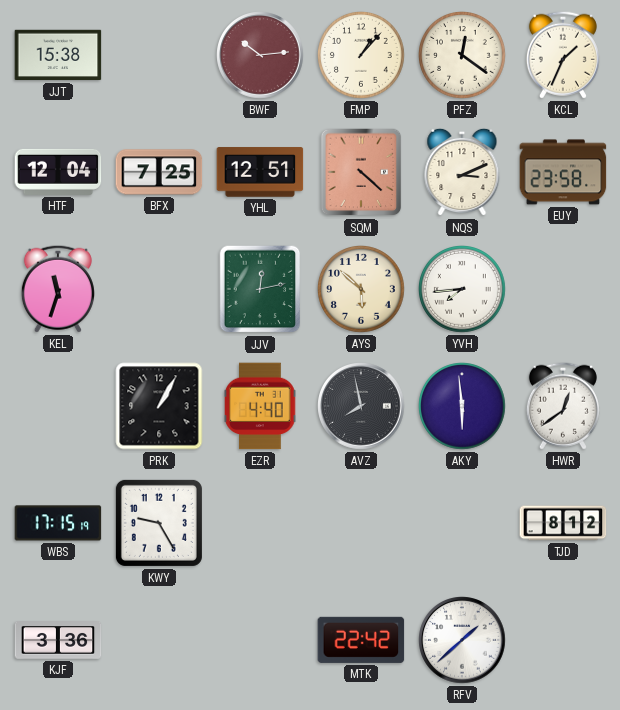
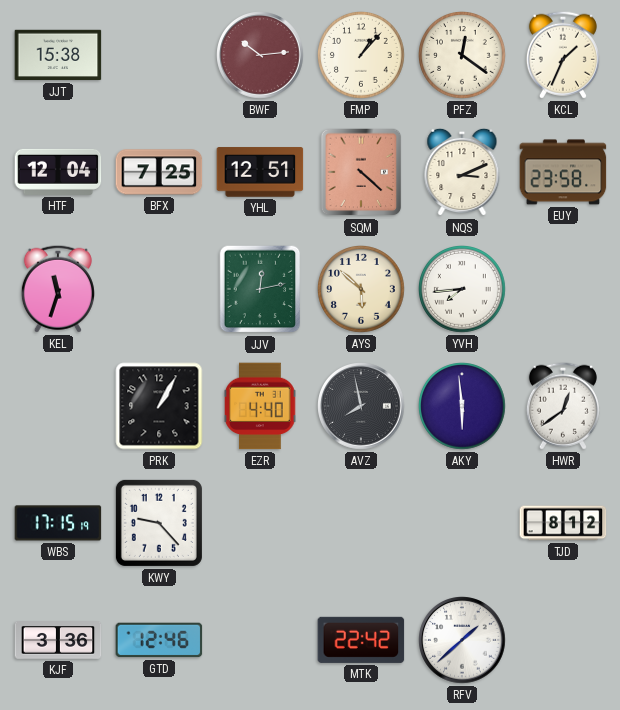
KWY: 9:25 -> 9:23
GTD: none -> 12:46
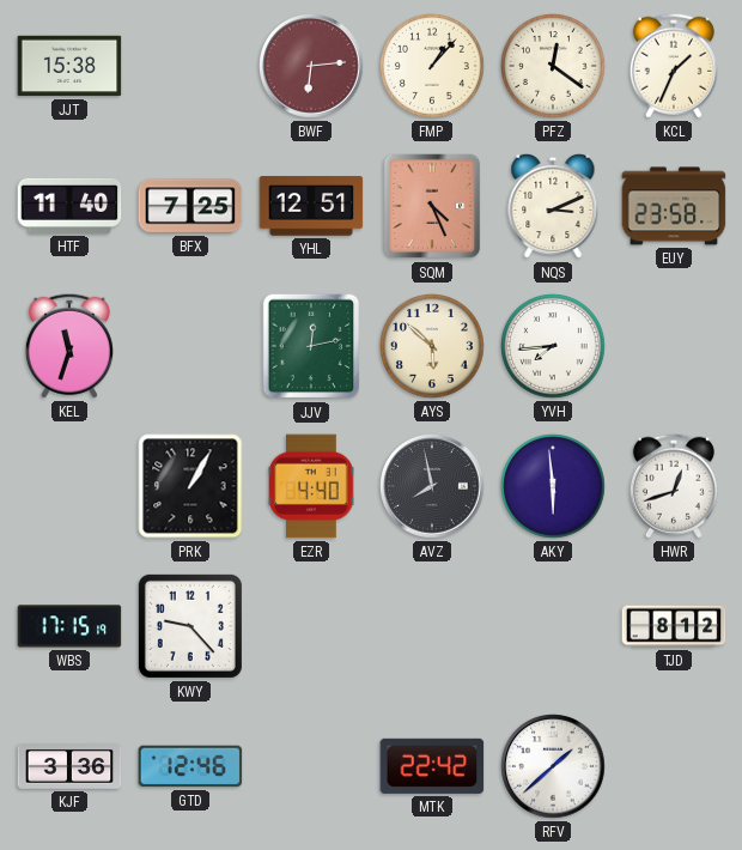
BWF: 10:14 -> 6:14
HTF: 12:04 -> 11:40
SQM: 4:22 -> 4:26
HWR: 12:39 -> 12:42
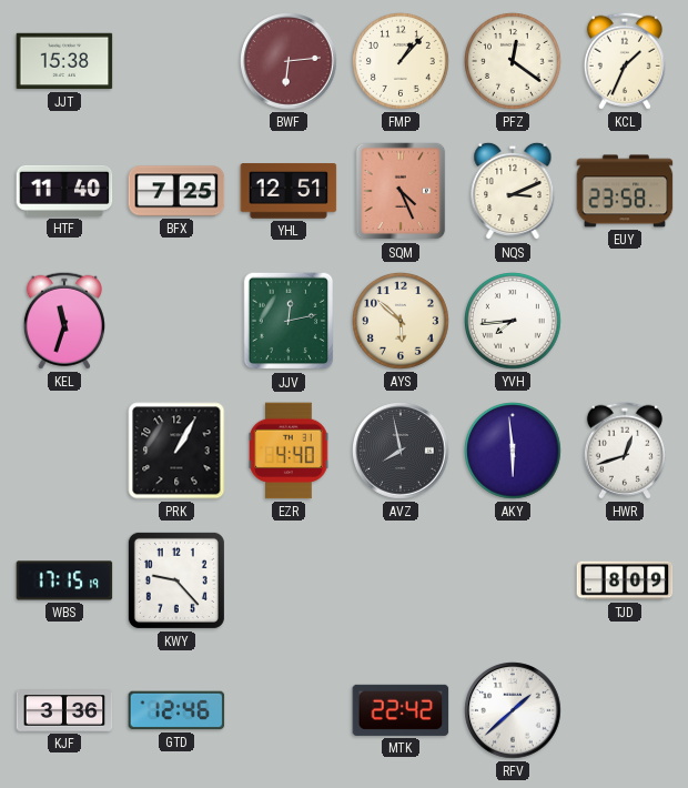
TJD: 8:12 -> 8:09
